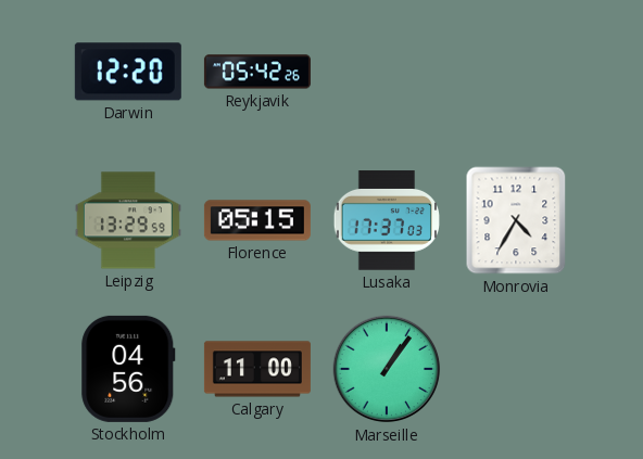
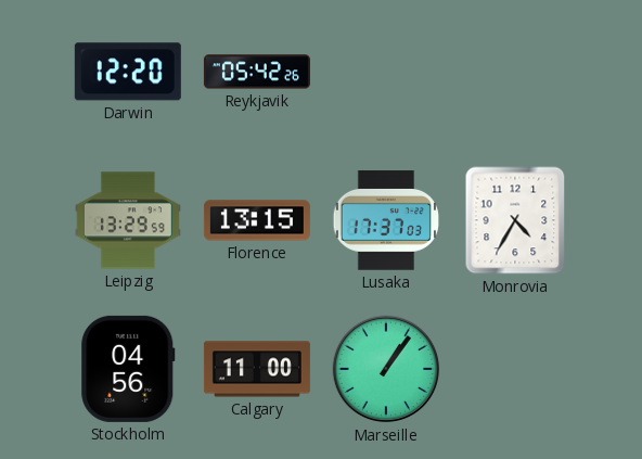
Florence: 05:15 -> 13:15
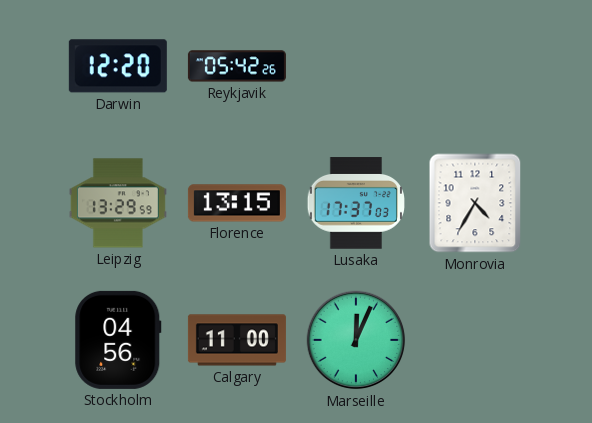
Marseille: 1:06 -> 12:04
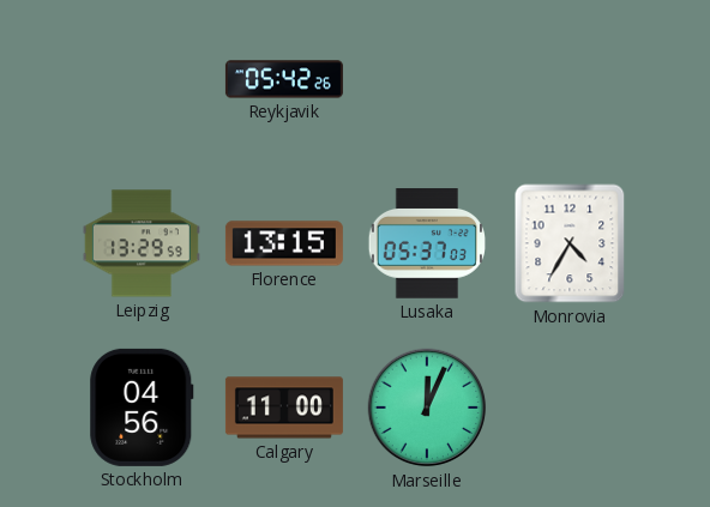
Darwin: 12:20 -> none
Lusaka: 17:37 -> 05:37
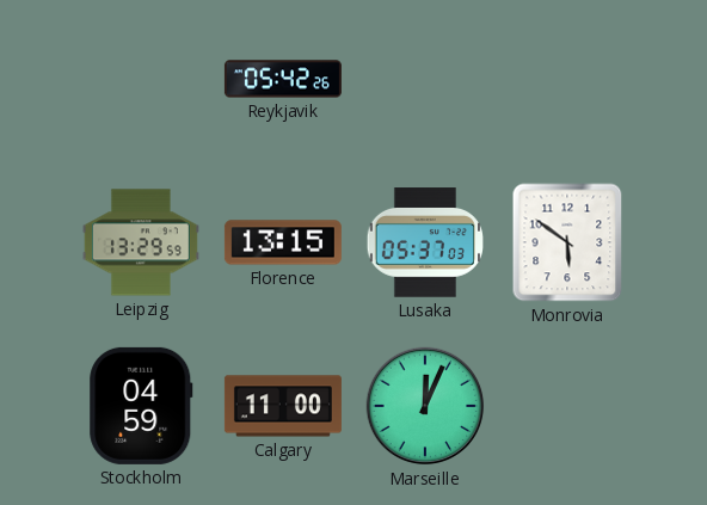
Monrovia: 4:35 -> 5:51
Stockholm: 04:56 -> 04:59
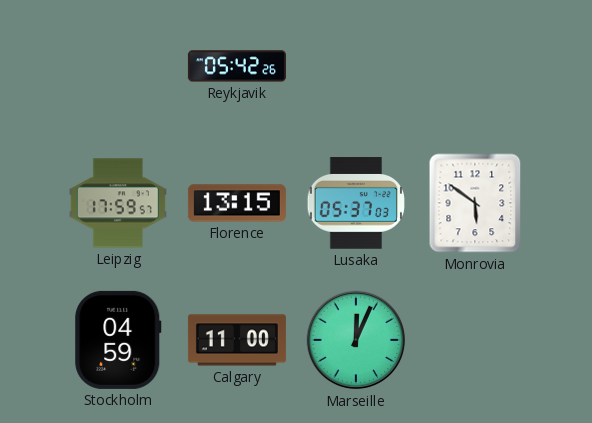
Leipzig: 13:29 -> 17:59
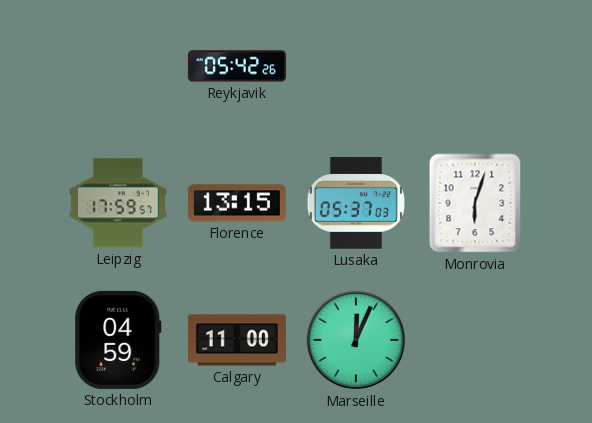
Monrovia: 5:51 -> 6:03
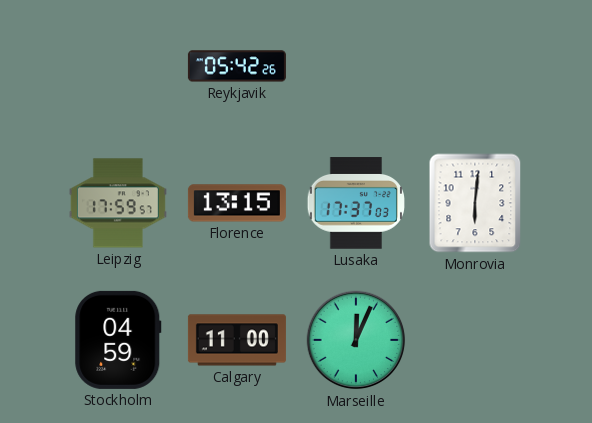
Lusaka: 05:37 -> 17:37
Monrovia: 6:03 -> 6:01
